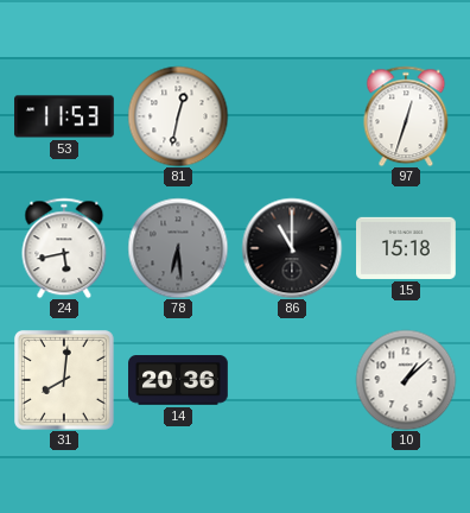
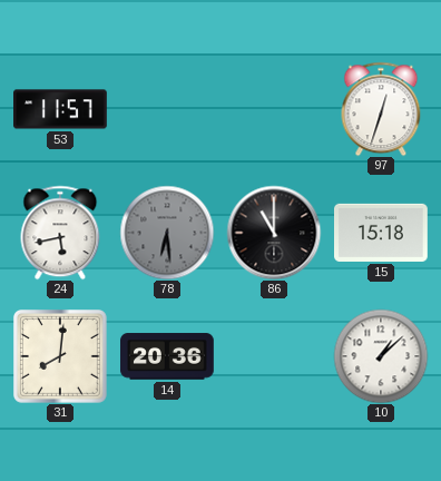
53: 11:53 -> 11:57
81: 12:32 -> none
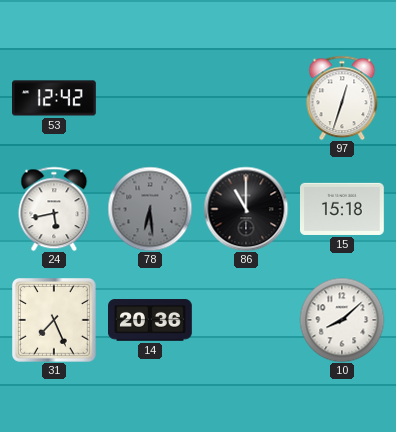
53: 11:57 -> 12:42
31: 8:01 -> 7:26
10: 1:08 -> 8:08
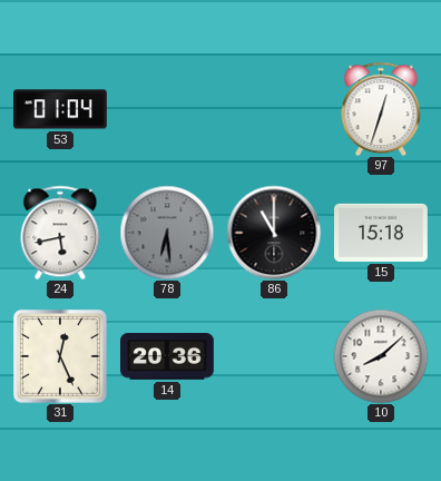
53: 12:42 -> 01:04
31: 7:26 -> 12:26
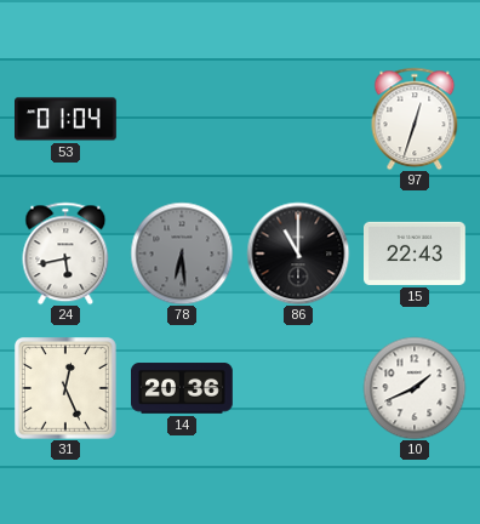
15: 15:18 -> 22:43
10: 8:08 -> 1:41
